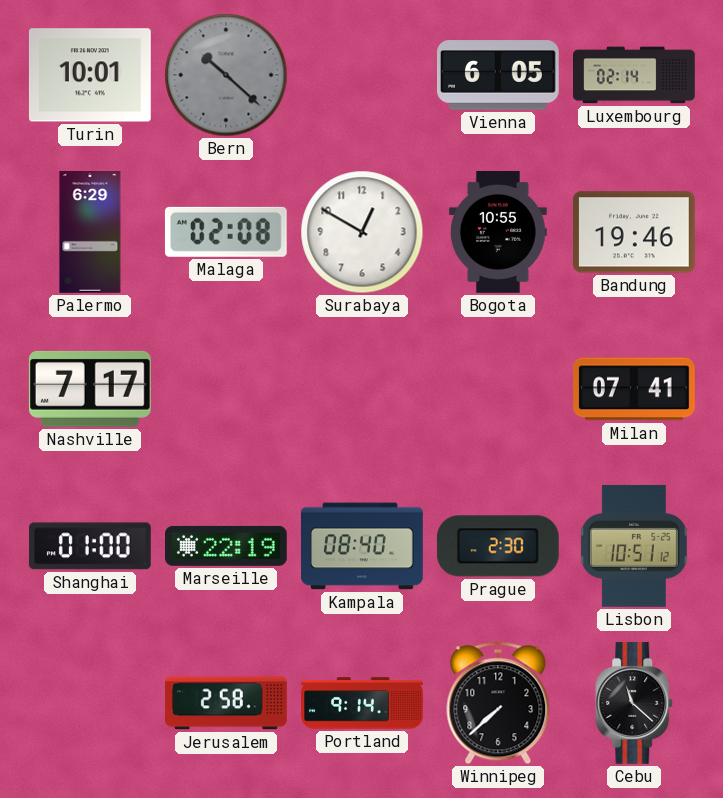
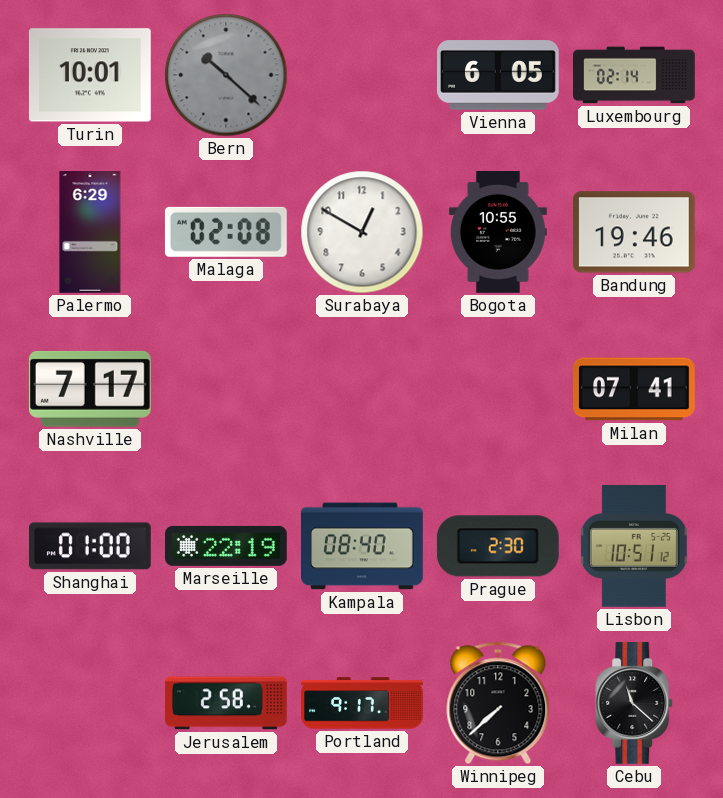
Portland: 9:14 -> 9:17
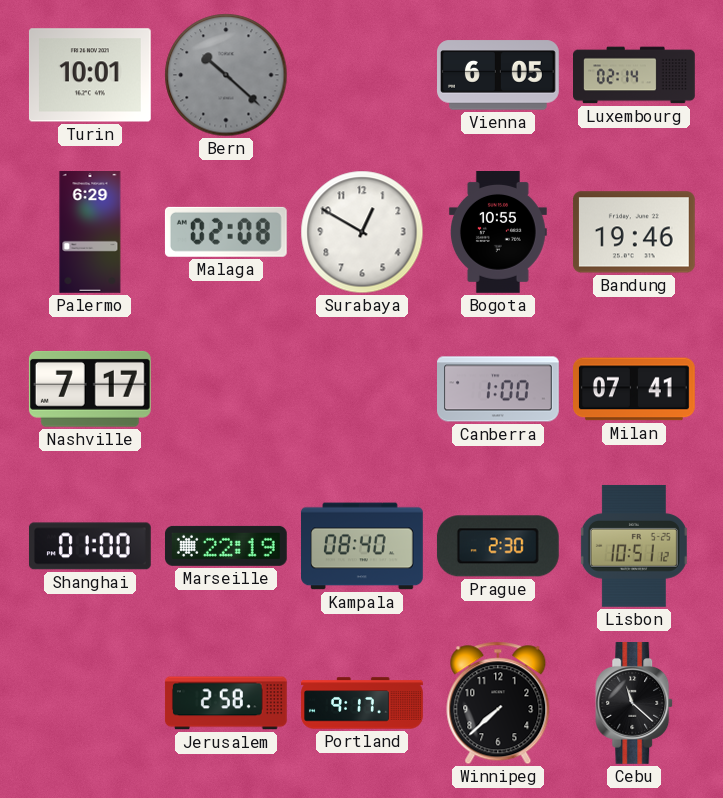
Canberra: none -> 1:00
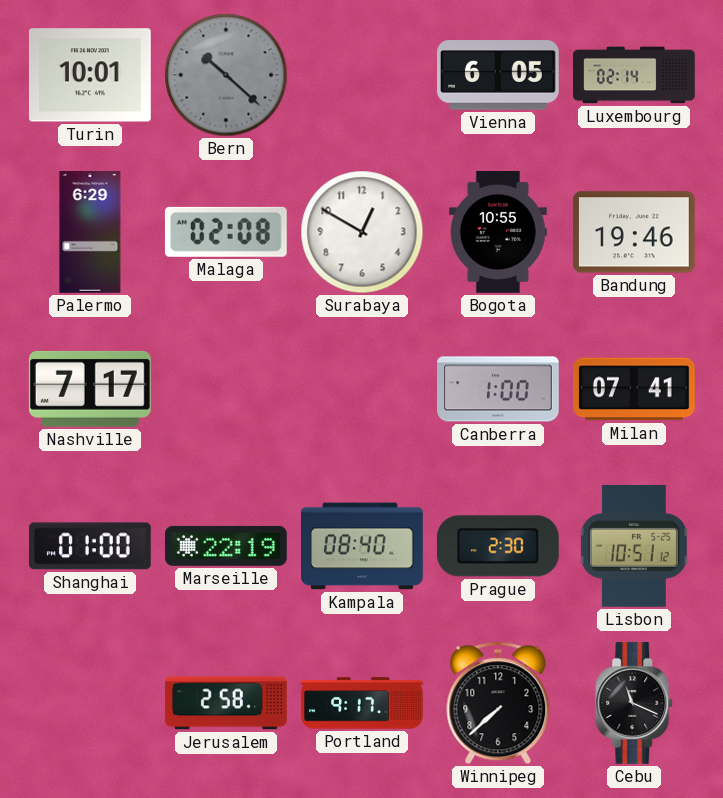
Cebu: 11:22 -> 11:19
